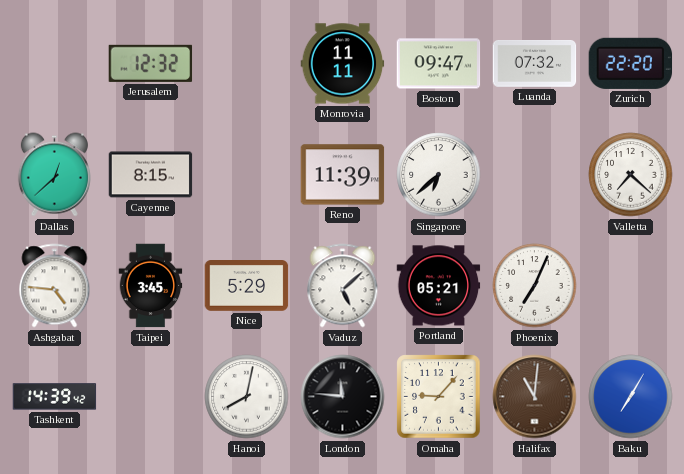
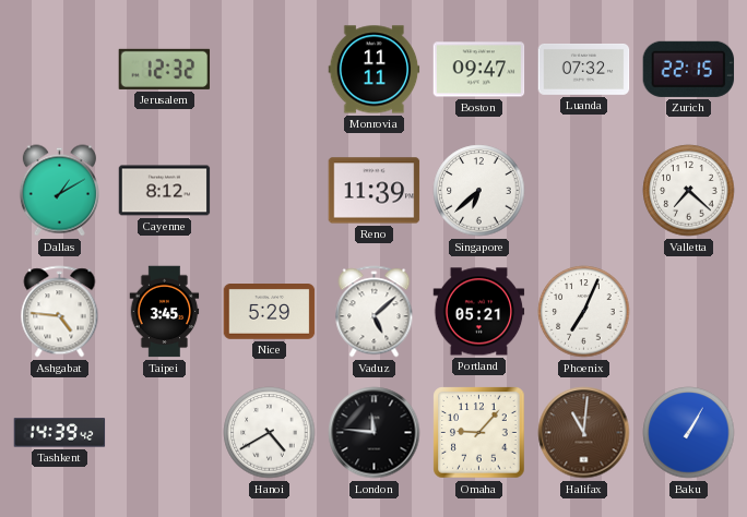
Zurich: 22:20 -> 22:15
Dallas: 12:38 -> 1:10
Cayenne: 8:15 -> 8:12
Hanoi: 8:02 -> 4:40
Baku: 7:05 -> 1:05
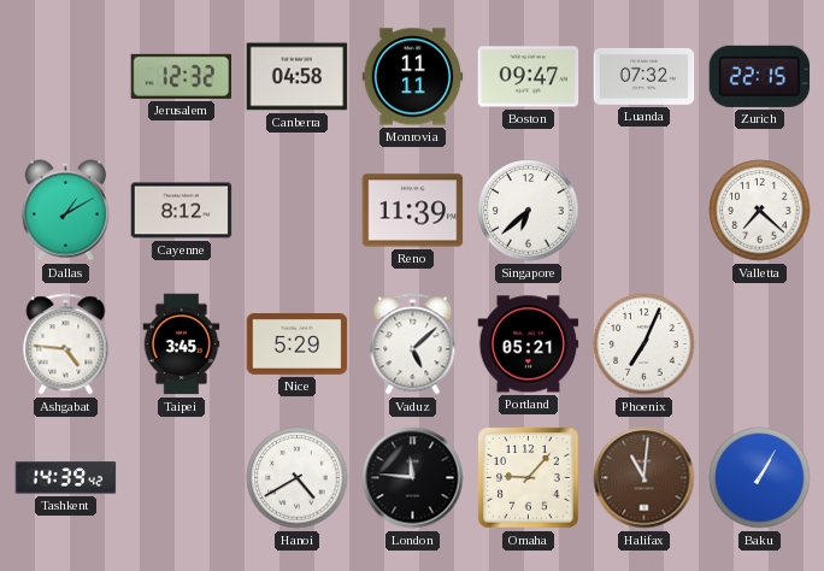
Canberra: none -> 04:58
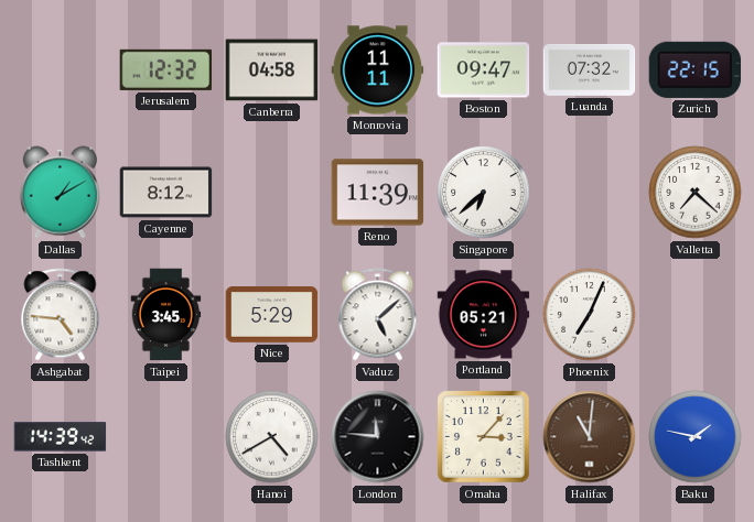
Omaha: 9:07 -> 3:07
Baku: 1:05 -> 1:47
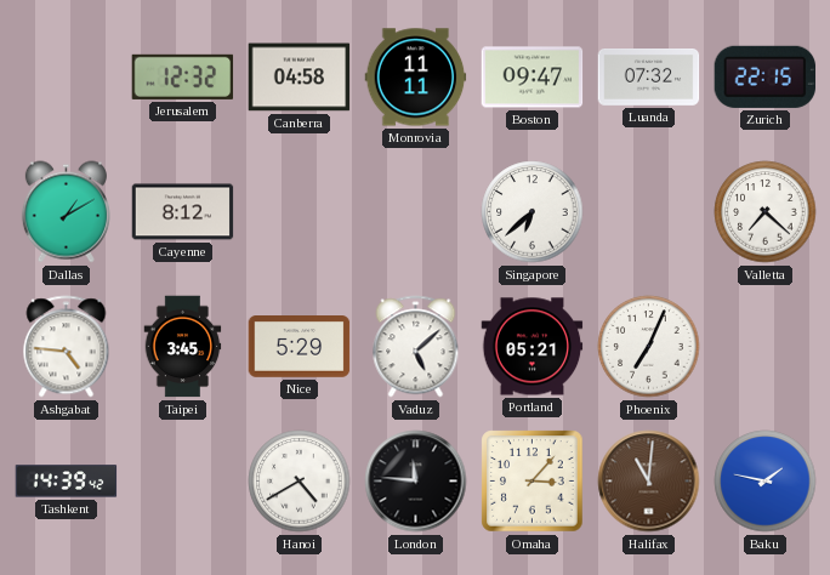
Reno: 11:39 -> none
